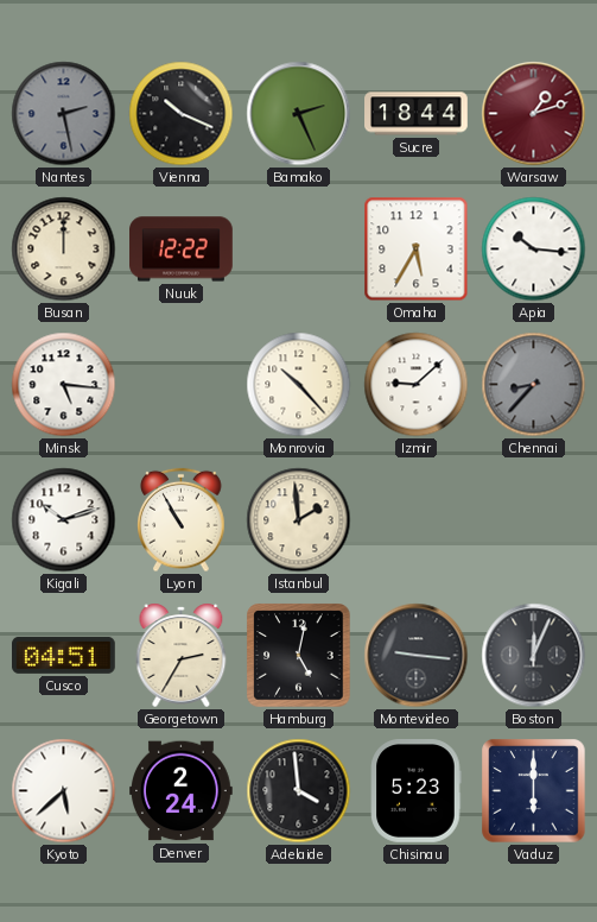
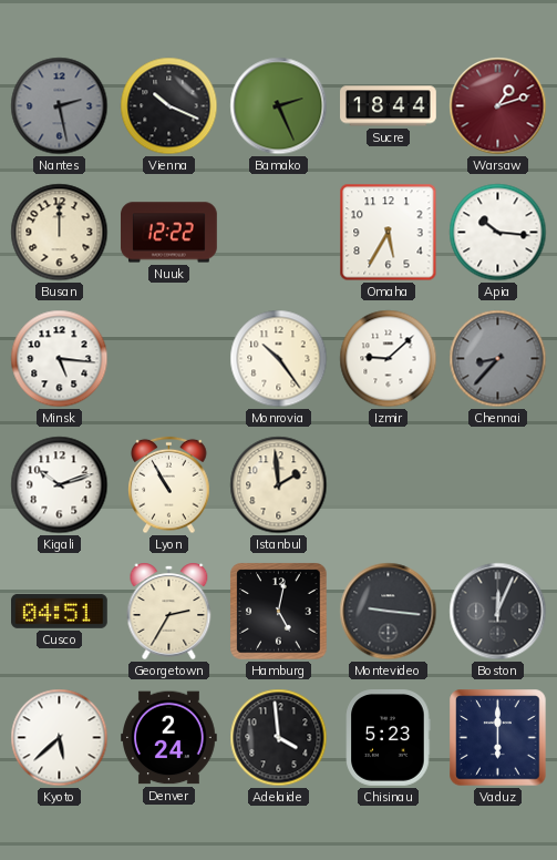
Monrovia: 10:23 -> 10:24
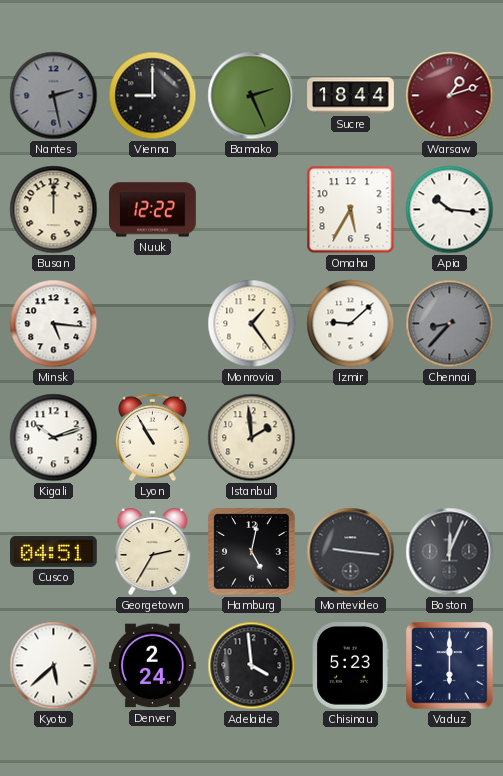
Vienna: 10:19 -> 9:00
Monrovia: 10:24 -> 1:24
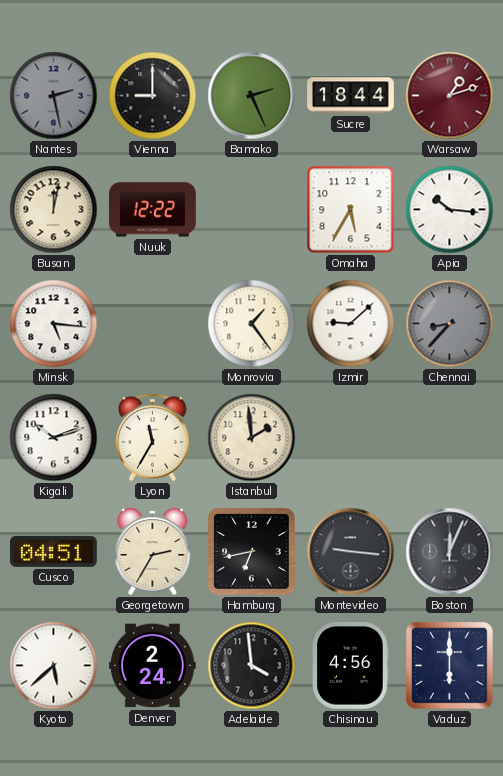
Busan: 12:00 -> 12:02
Lyon: 10:55 -> 11:35
Hamburg: 5:02 -> 6:43
Chisinau: 5:23 -> 4:56
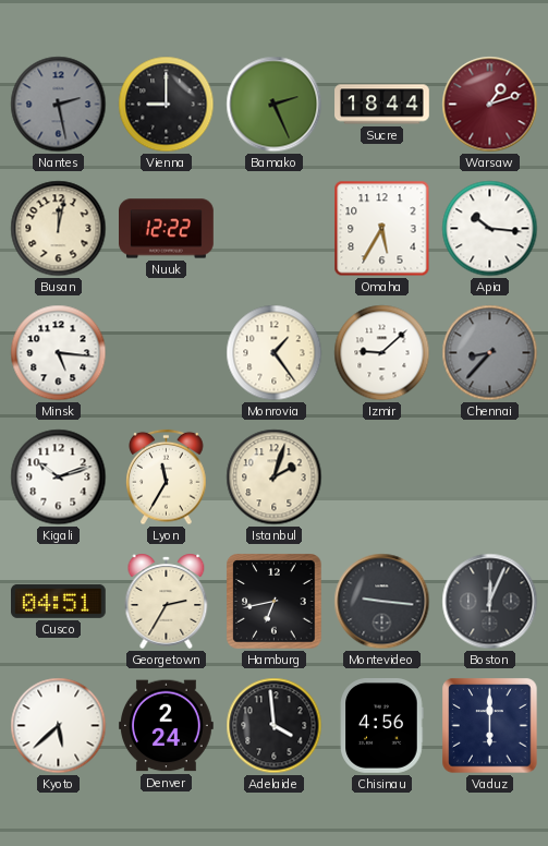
Istanbul: 1:59 -> 2:03
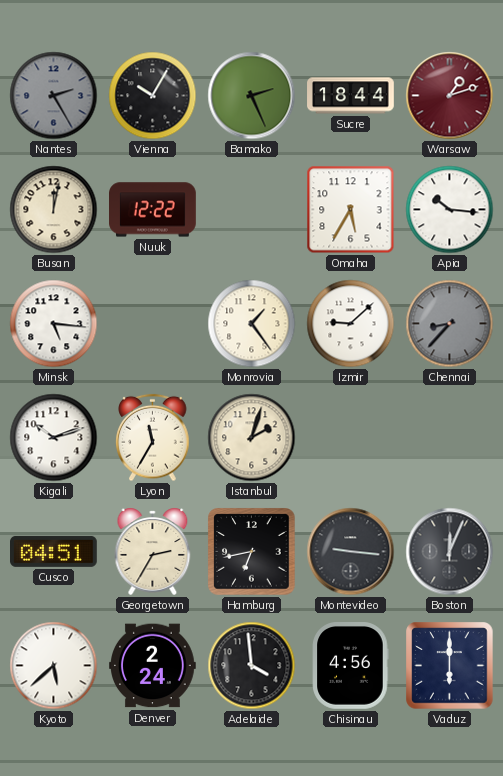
Nantes: 2:28 -> 2:25
Vienna: 9:00 -> 10:05
